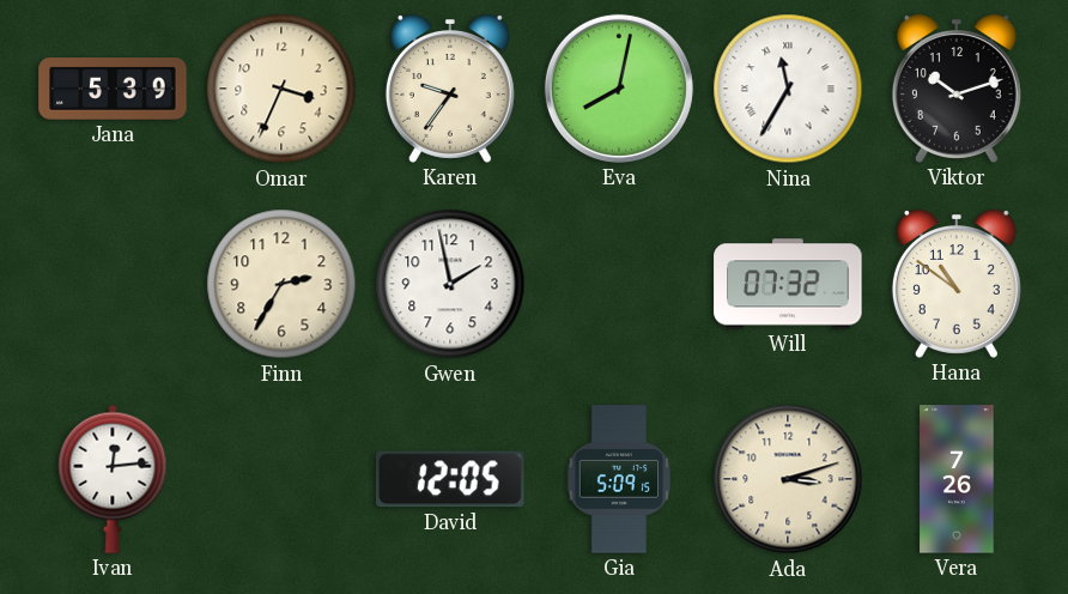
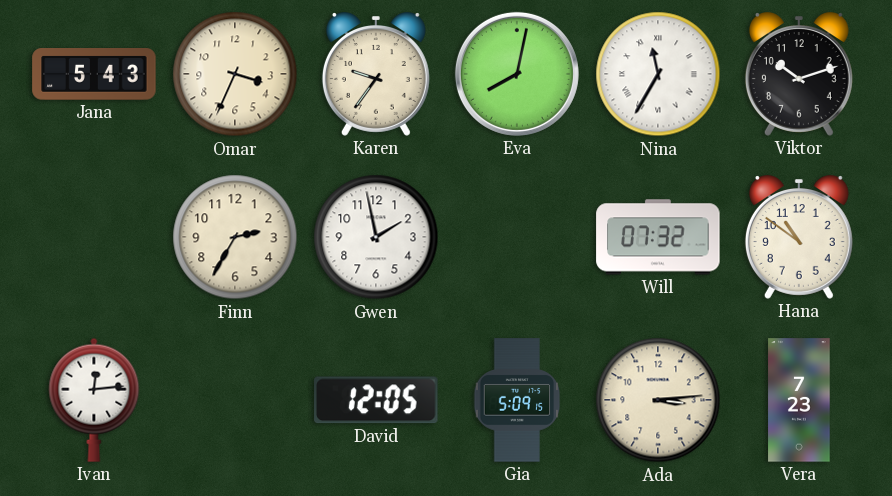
Jana: 5:39 -> 5:43
Ada: 3:12 -> 3:14
Vera: 7:26 -> 7:23
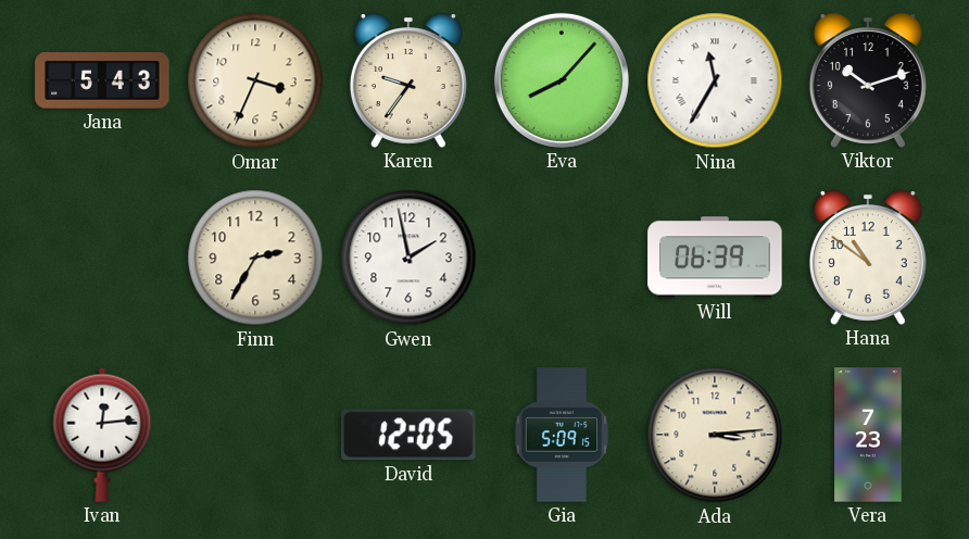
Eva: 8:02 -> 8:07
Will: 07:32 -> 06:39
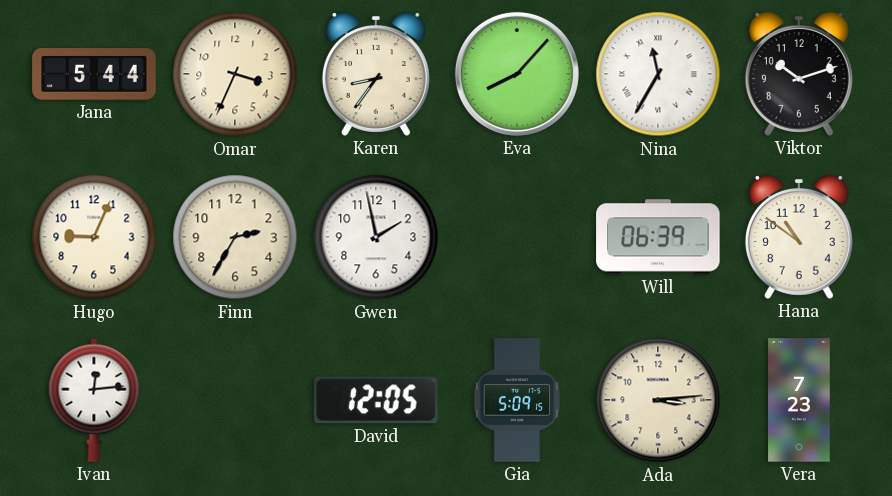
Jana: 5:43 -> 5:44
Karen: 9:36 -> 8:36
Hugo: none -> 9:04
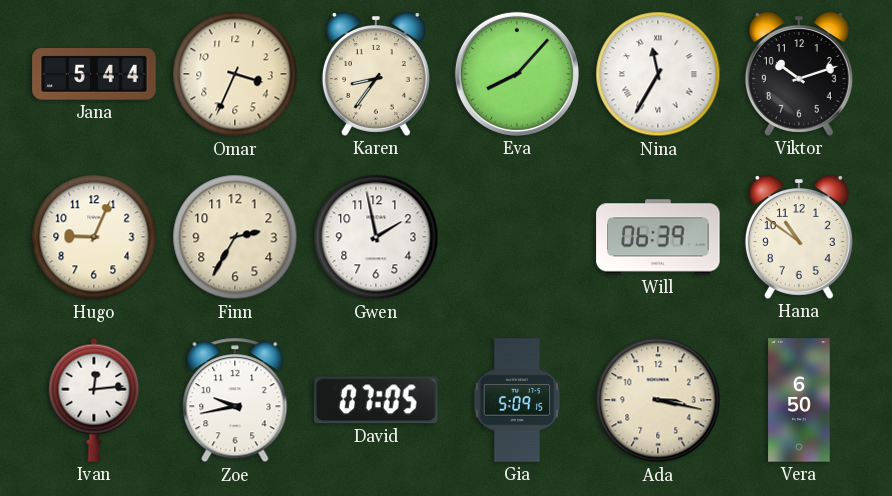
Zoe: none -> 9:43
David: 12:05 -> 07:05
Ada: 3:14 -> 3:17
Vera: 7:23 -> 6:50
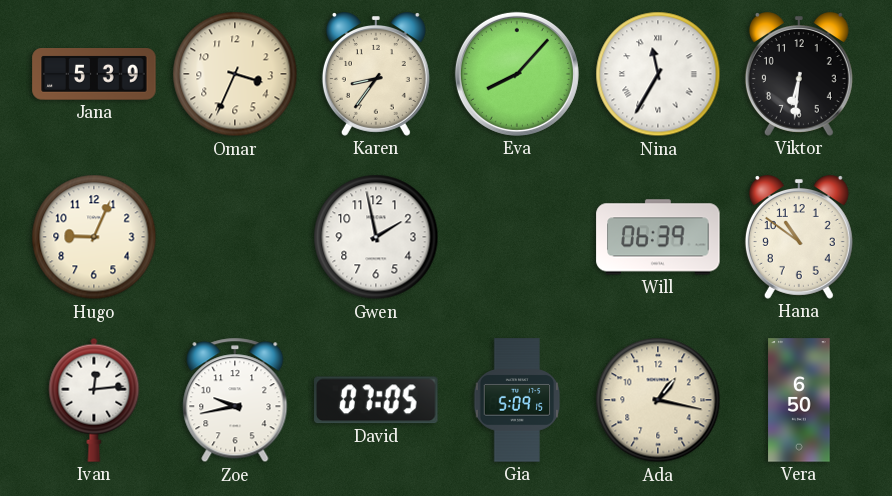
Jana: 5:44 -> 5:39
Viktor: 10:12 -> 6:31
Finn: 2:35 -> none
Ada: 3:17 -> 1:17
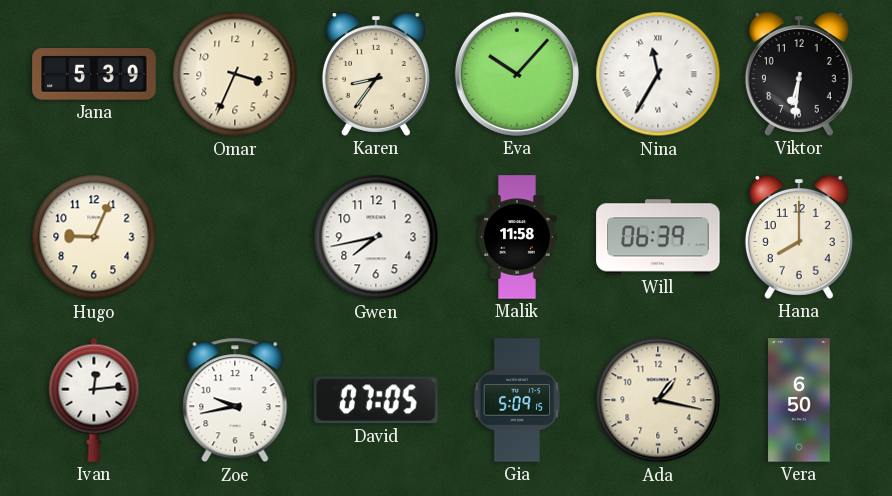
Eva: 8:07 -> 10:07
Gwen: 1:58 -> 7:43
Malik: none -> 11:58
Hana: 10:51 -> 8:00
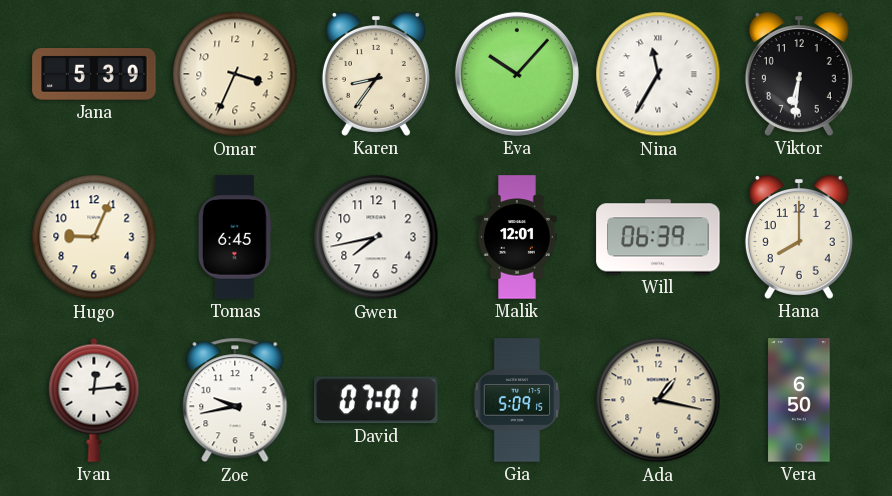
Tomas: none -> 6:45
Malik: 11:58 -> 12:01
David: 07:05 -> 07:01
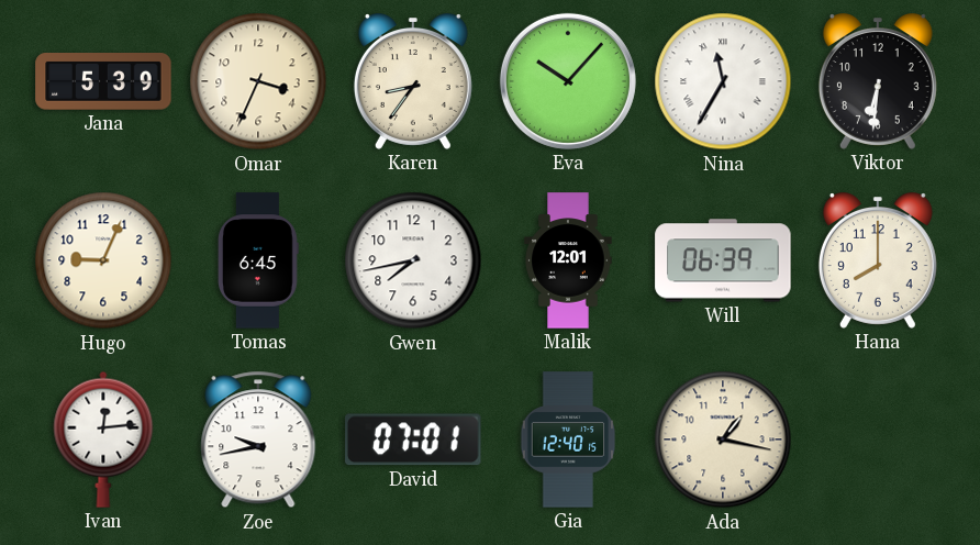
Gia: 5:09 -> 12:40
Vera: 6:50 -> none
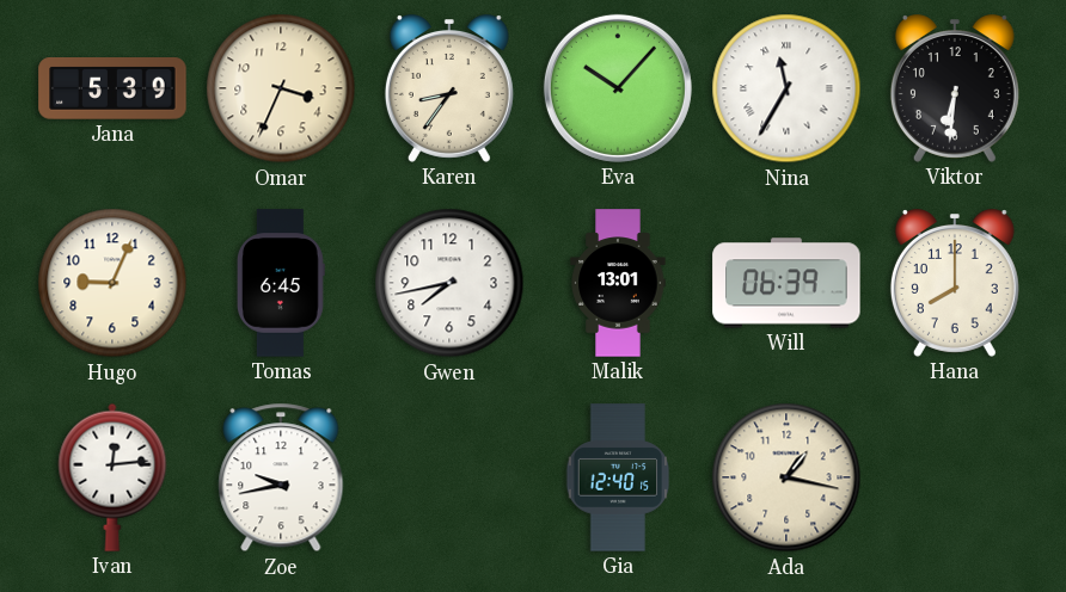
Malik: 12:01 -> 13:01
David: 07:01 -> none
